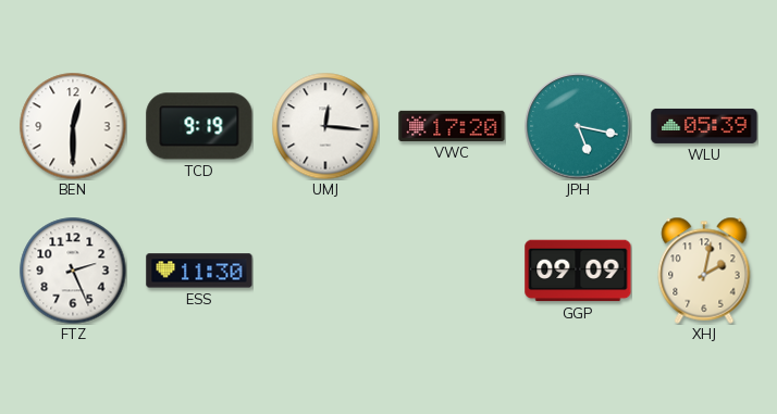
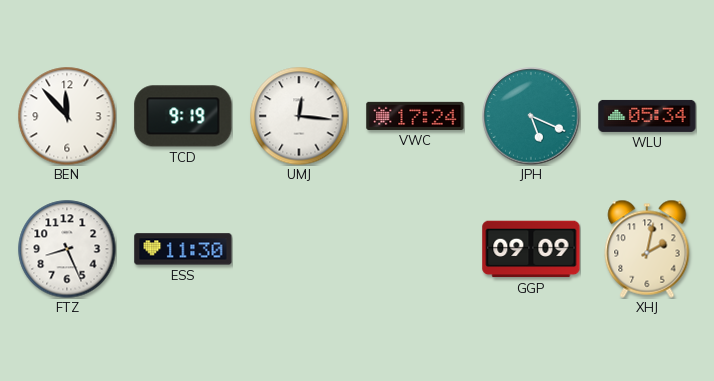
BEN: 12:30 -> 11:53
VWC: 17:20 -> 17:24
JPH: 5:17 -> 5:19
WLU: 05:39 -> 05:34
FTZ: 2:26 -> 8:26
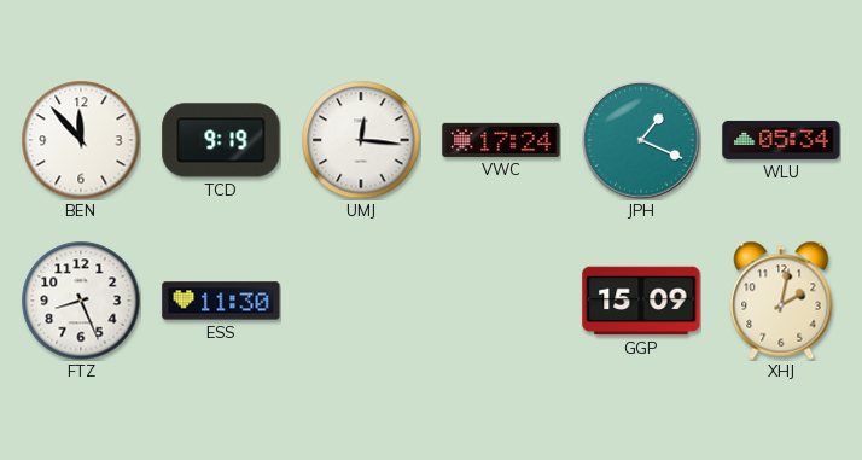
JPH: 5:19 -> 1:19
GGP: 09:09 -> 15:09
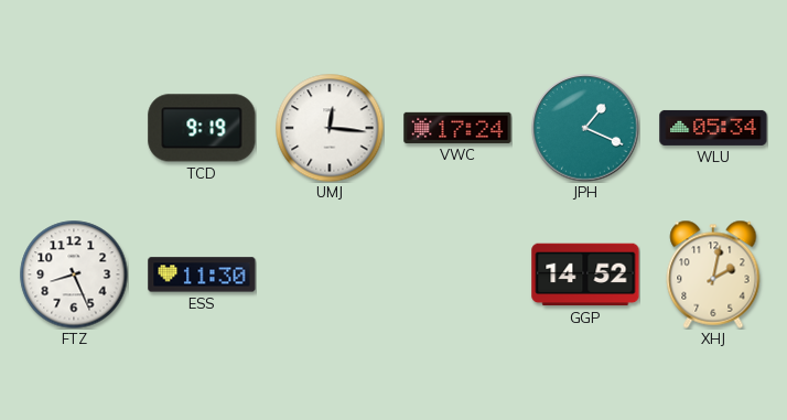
BEN: 11:53 -> none
GGP: 15:09 -> 14:52
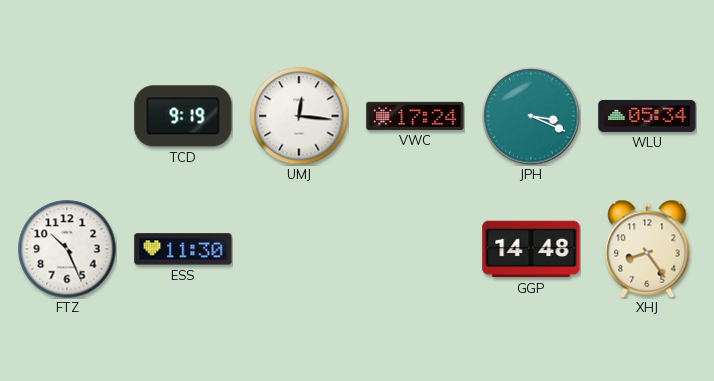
JPH: 1:19 -> 3:19
FTZ: 8:26 -> 10:26
GGP: 14:52 -> 14:48
XHJ: 2:02 -> 8:24
